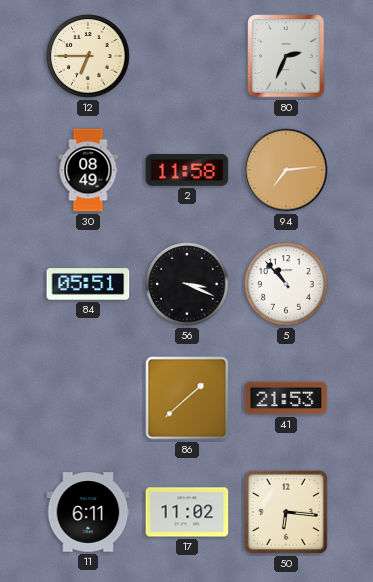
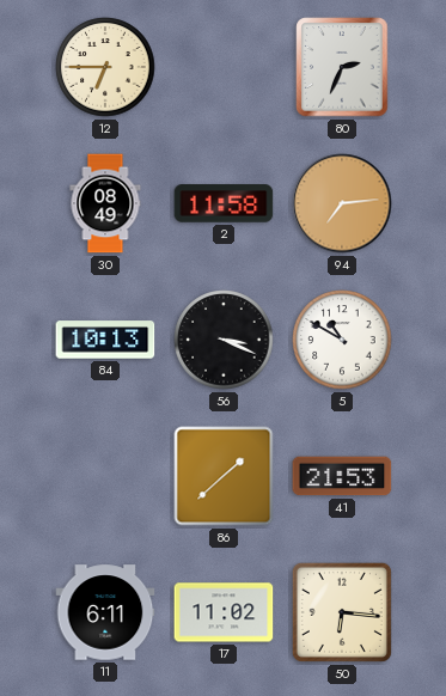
84: 05:51 -> 10:13
5: 10:53 -> 10:50
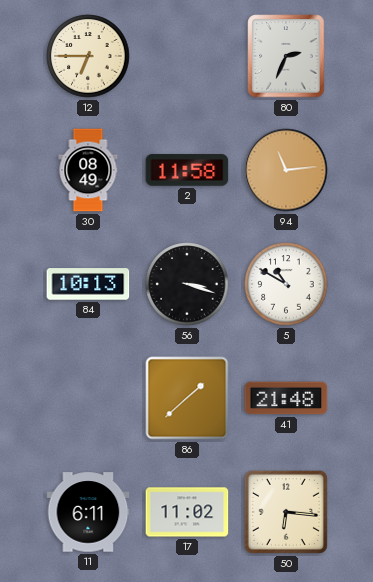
94: 7:14 -> 11:14
56: 3:19 -> 3:18
41: 21:53 -> 21:48
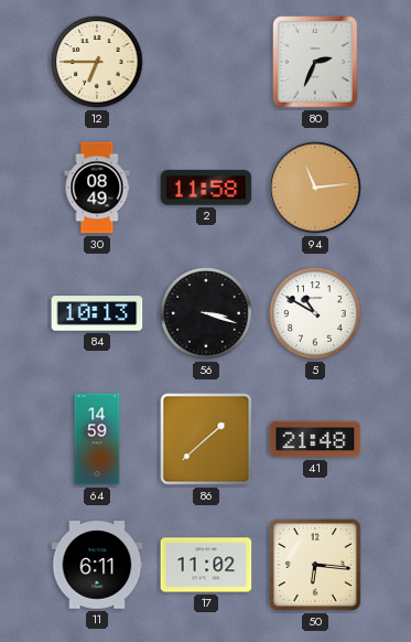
64: none -> 14:59
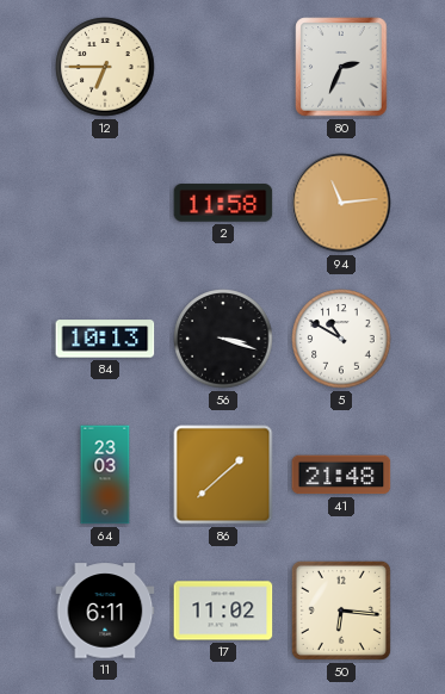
30: 08:49 -> none
64: 14:59 -> 23:03
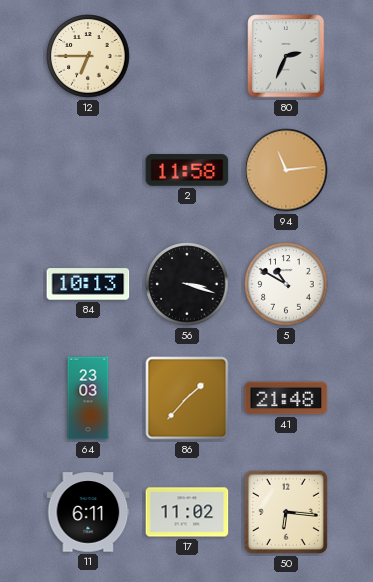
86: 1:38 -> 1:37
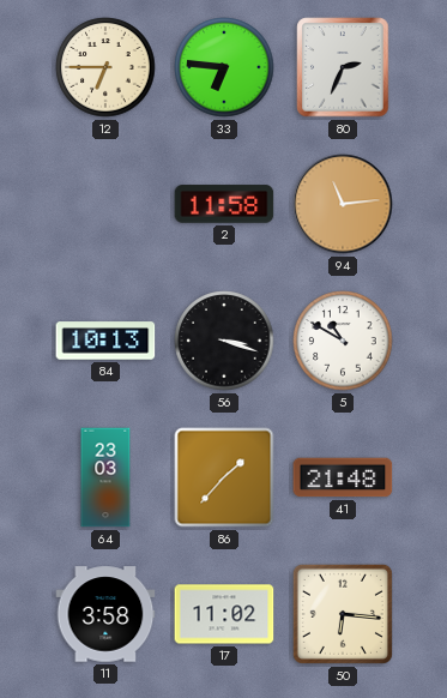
33: none -> 6:46
11: 6:11 -> 3:58
